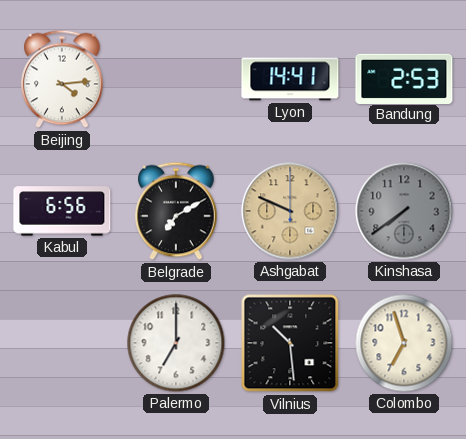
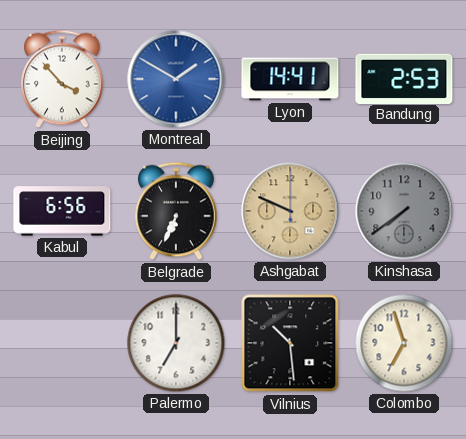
Beijing: 4:14 -> 3:53
Montreal: none -> 1:50
Belgrade: 7:10 -> 6:34
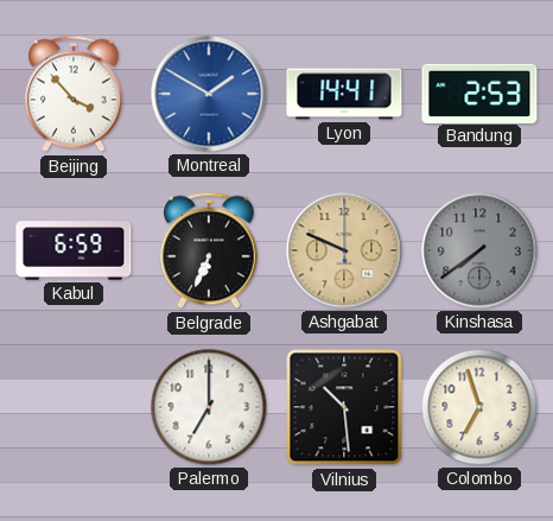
Kabul: 6:56 -> 6:59
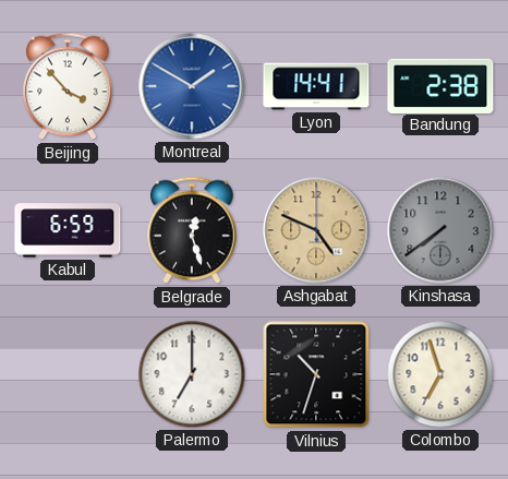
Bandung: 2:53 -> 2:38
Belgrade: 6:34 -> 12:27
Ashgabat: 9:49 -> 4:49
Vilnius: 10:29 -> 10:33
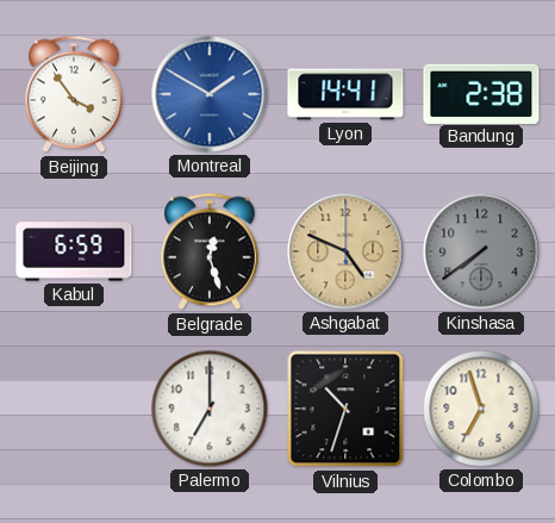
Beijing: 3:53 -> 3:54
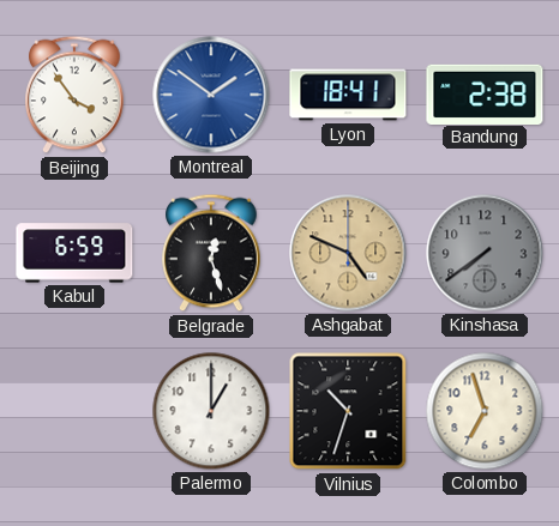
Montreal: 1:50 -> 1:51
Lyon: 14:41 -> 18:41
Palermo: 7:00 -> 1:00
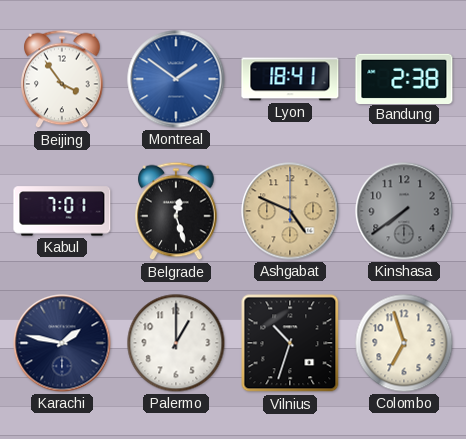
Kabul: 6:59 -> 7:01
Karachi: none -> 1:47
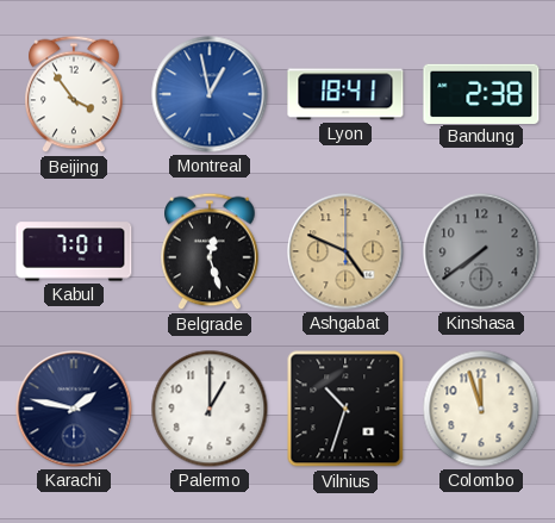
Montreal: 1:51 -> 12:58
Colombo: 6:57 -> 11:57
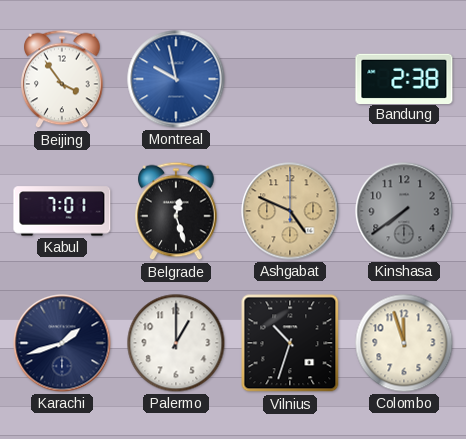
Montreal: 12:58 -> 9:58
Lyon: 18:41 -> none
Karachi: 1:47 -> 1:42
